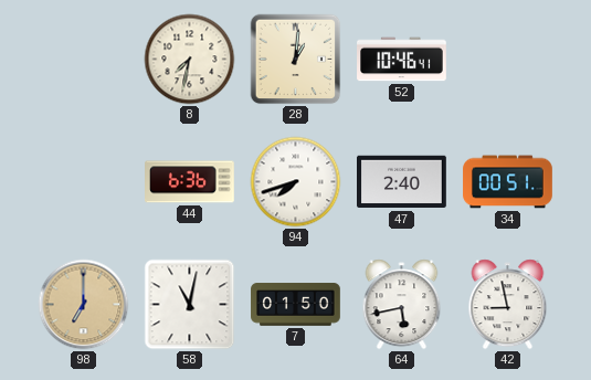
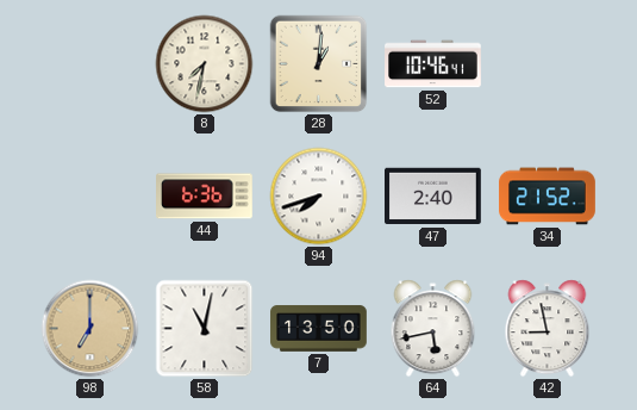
34: 00:51 -> 21:52
7: 01:50 -> 13:50
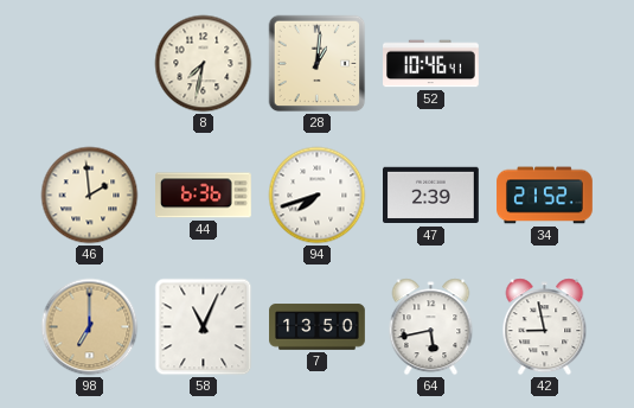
46: none -> 1:59
47: 2:40 -> 2:39
58: 11:02 -> 11:04
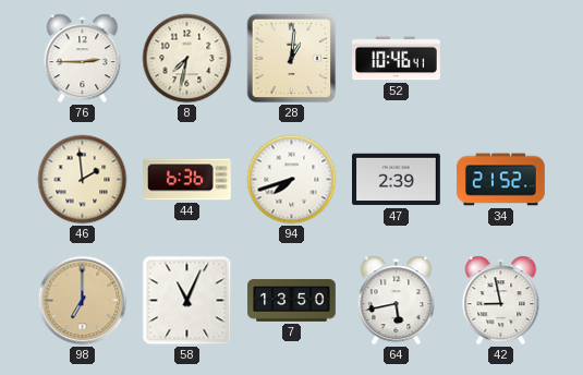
76: none -> 2:45
